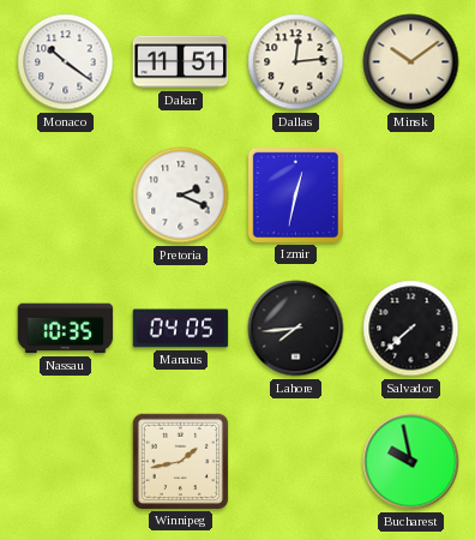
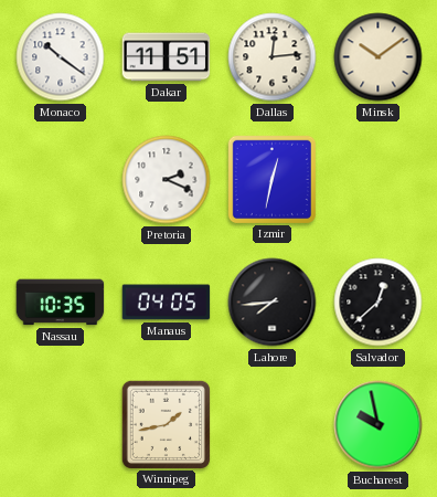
Salvador: 7:38 -> 12:38
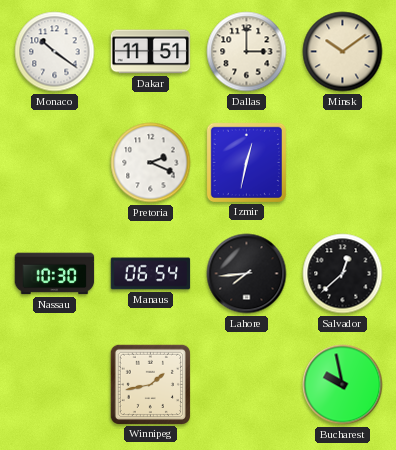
Dallas: 12:14 -> 3:00
Nassau: 10:35 -> 10:30
Manaus: 04:05 -> 06:54
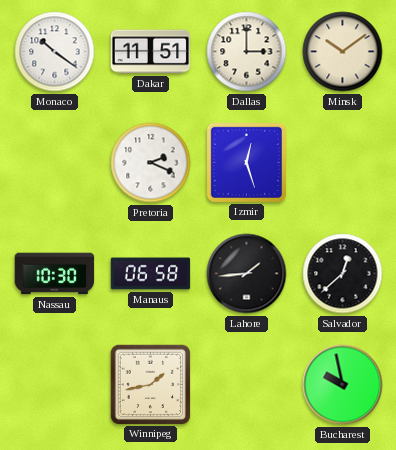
Izmir: 12:32 -> 12:27
Manaus: 06:54 -> 06:58
Lahore: 7:44 -> 1:44
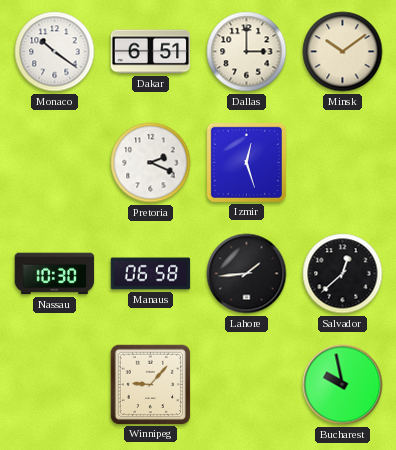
Dakar: 11:51 -> 6:51
Winnipeg: 1:43 -> 9:07
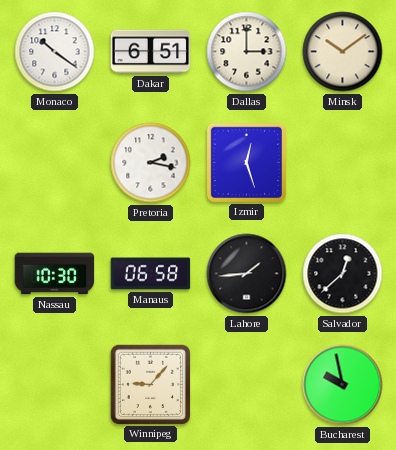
Pretoria: 2:19 -> 2:17
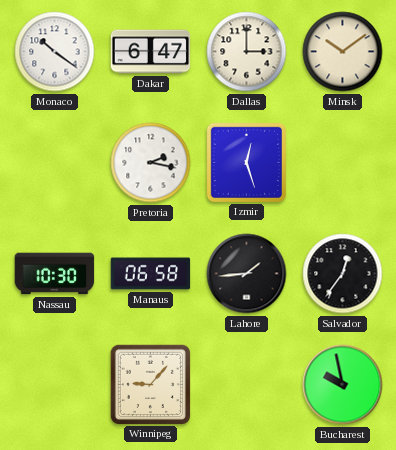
Dakar: 6:51 -> 6:47
Salvador: 12:38 -> 12:36
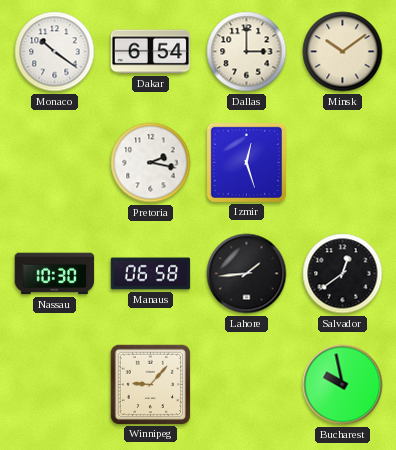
Dakar: 6:47 -> 6:54
Salvador: 12:36 -> 12:39
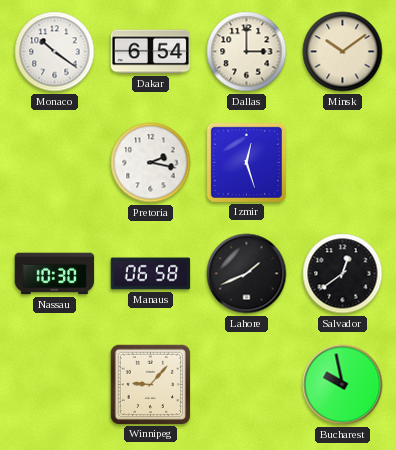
Lahore: 1:44 -> 1:41
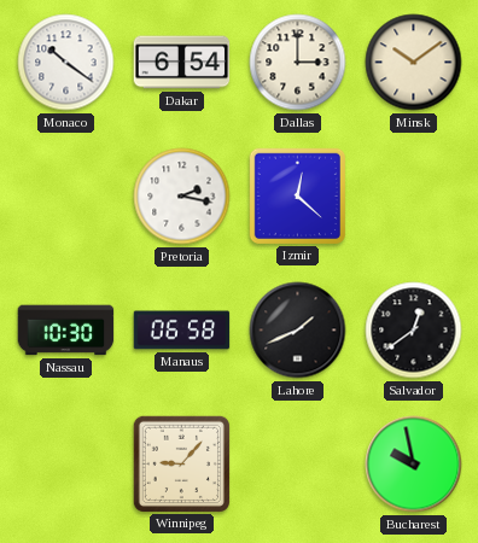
Izmir: 12:27 -> 12:22
